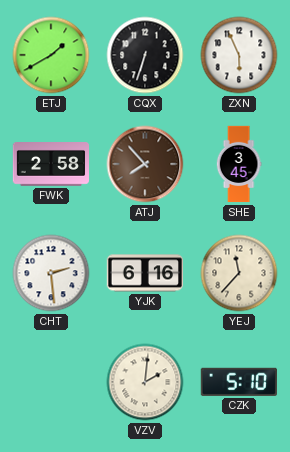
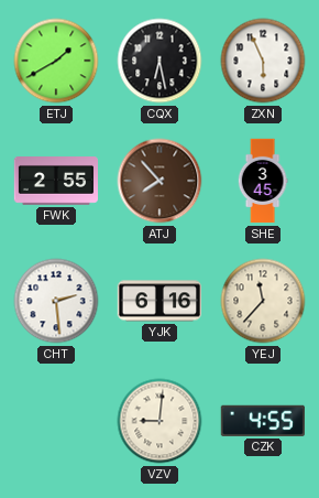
CQX: 6:33 -> 6:28
FWK: 2:58 -> 2:55
VZV: 2:01 -> 9:01
CZK: 5:10 -> 4:55
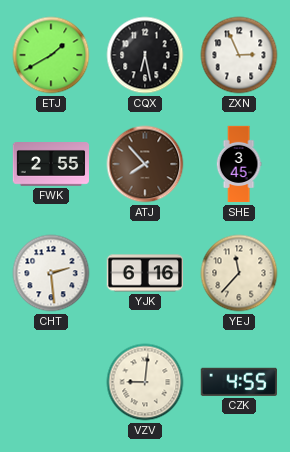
ZXN: 5:56 -> 2:56
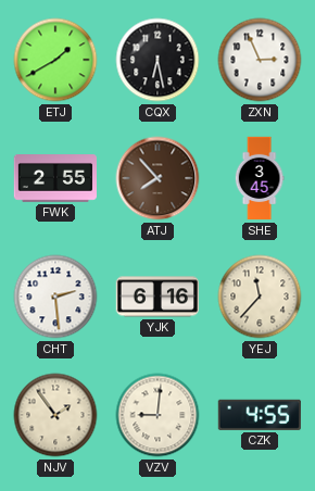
NJV: none -> 1:54
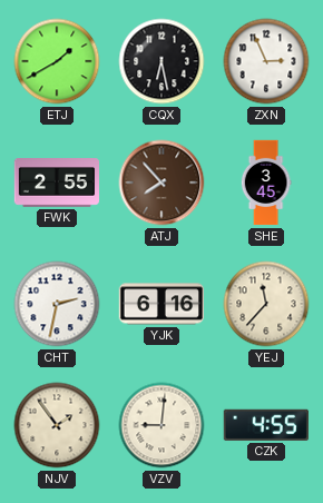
CHT: 2:29 -> 2:32
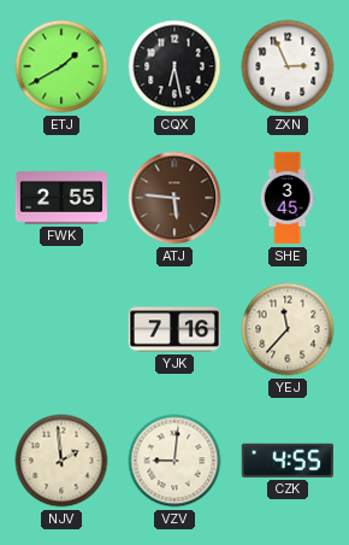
ATJ: 7:53 -> 5:46
CHT: 2:32 -> none
YJK: 6:16 -> 7:16
NJV: 1:54 -> 1:59
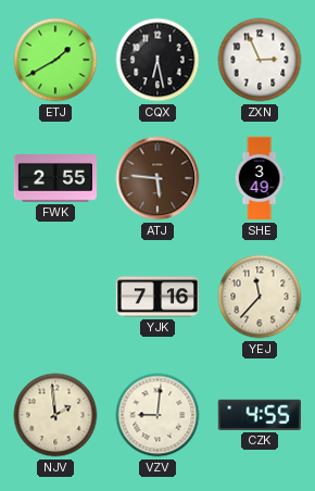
SHE: 3:45 -> 3:49
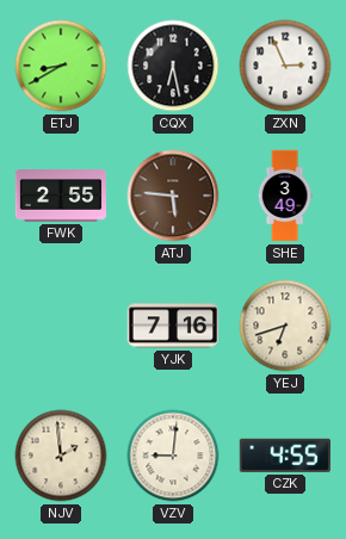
ETJ: 1:40 -> 8:40
YEJ: 11:37 -> 6:42
